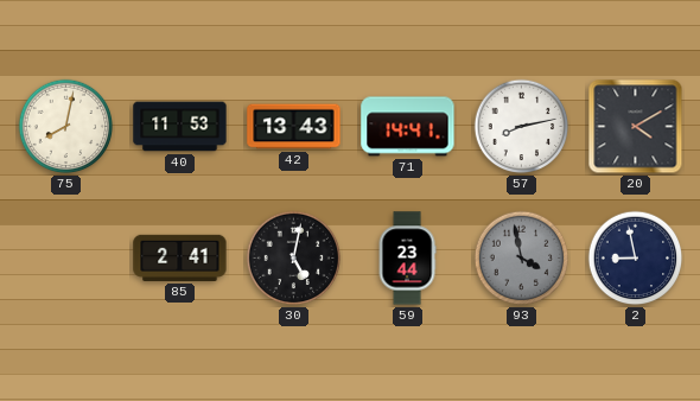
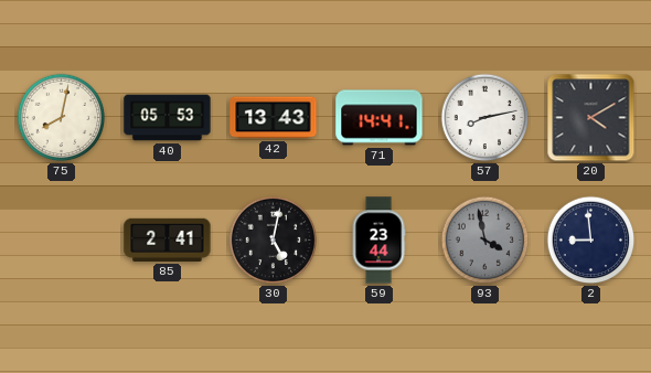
40: 11:53 -> 05:53
2: 8:58 -> 8:59
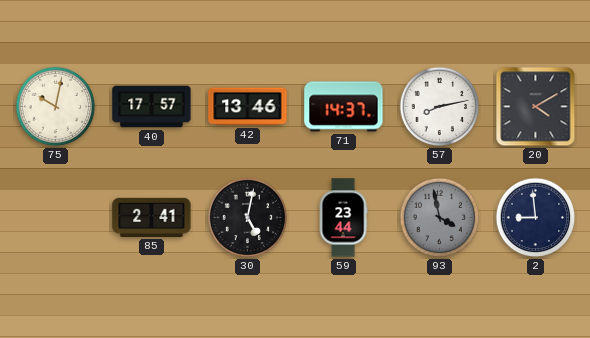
75: 8:02 -> 10:02
40: 05:53 -> 17:57
42: 13:43 -> 13:46
71: 14:41 -> 14:37
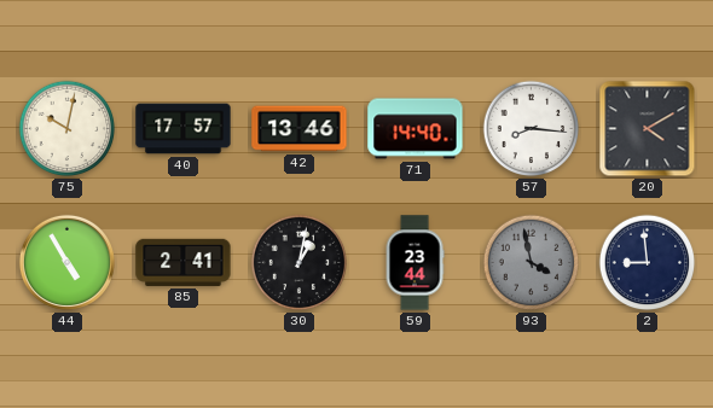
71: 14:37 -> 14:40
57: 8:13 -> 8:16
44: none -> 4:55
30: 5:02 -> 1:02
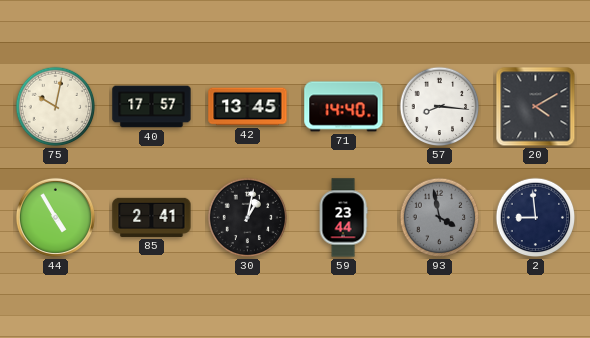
42: 13:46 -> 13:45
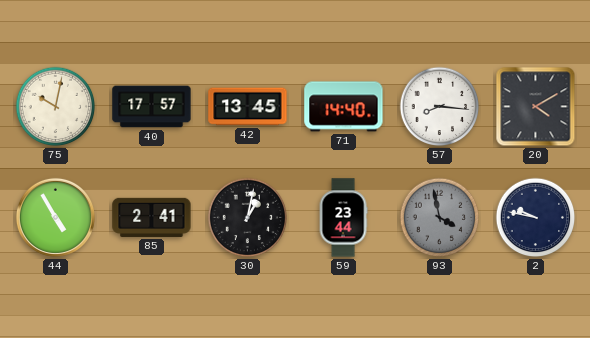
2: 8:59 -> 9:47
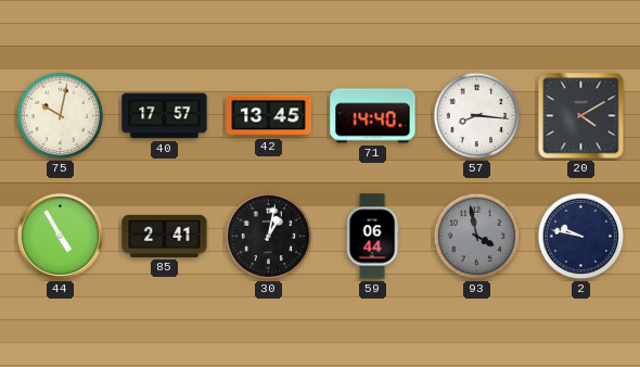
59: 23:44 -> 06:44
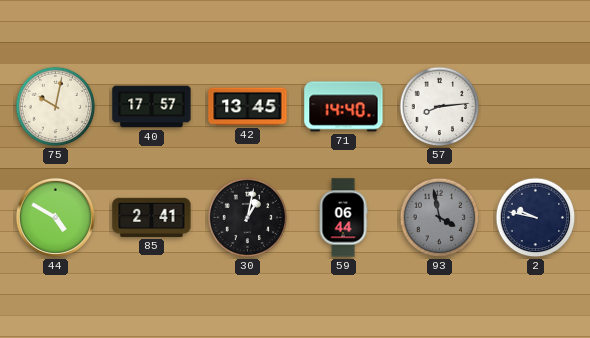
57: 8:16 -> 8:14
20: 4:10 -> none
44: 4:55 -> 4:50
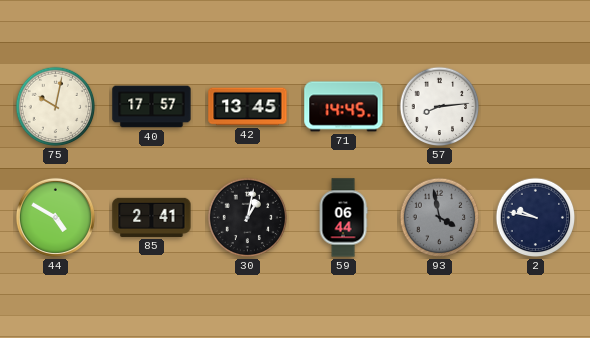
71: 14:40 -> 14:45
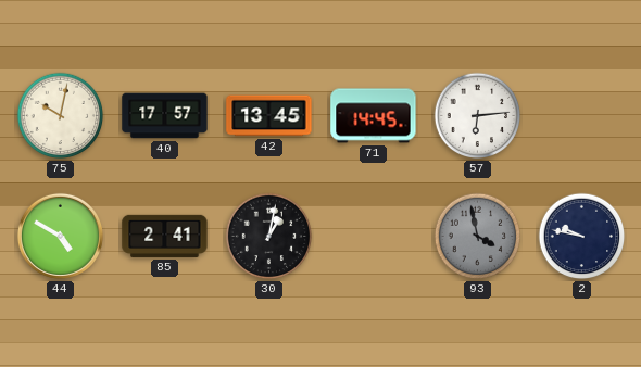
57: 8:14 -> 6:14
59: 06:44 -> none
